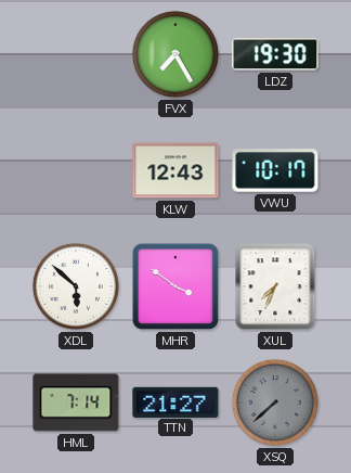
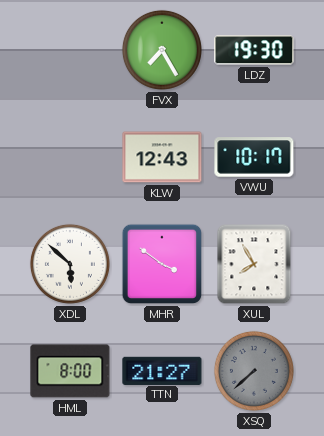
XUL: 7:34 -> 7:55
HML: 7:14 -> 8:00
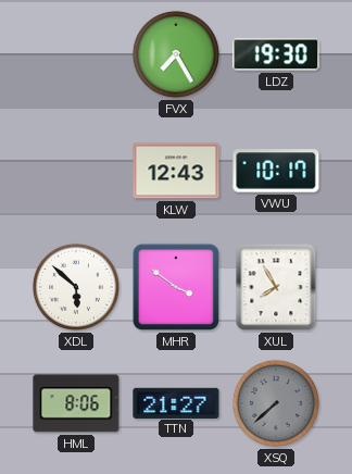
HML: 8:00 -> 8:06
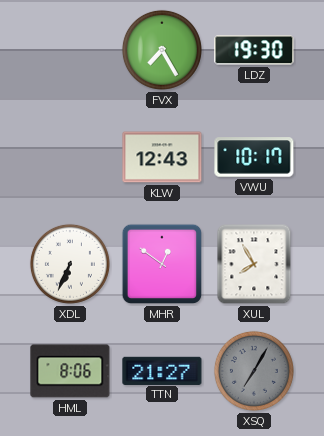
XDL: 5:52 -> 6:34
MHR: 3:51 -> 12:51
XSQ: 7:38 -> 7:05
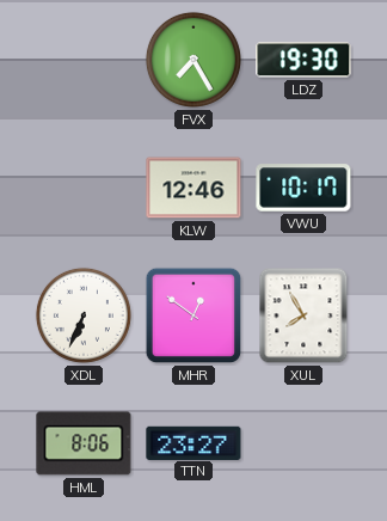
KLW: 12:43 -> 12:46
TTN: 21:27 -> 23:27
XSQ: 7:05 -> none
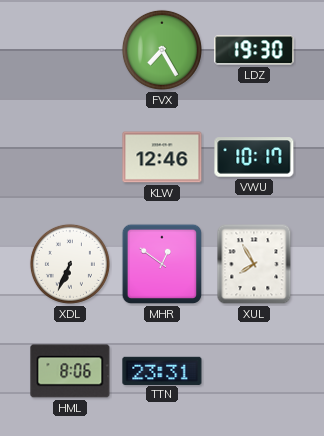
TTN: 23:27 -> 23:31
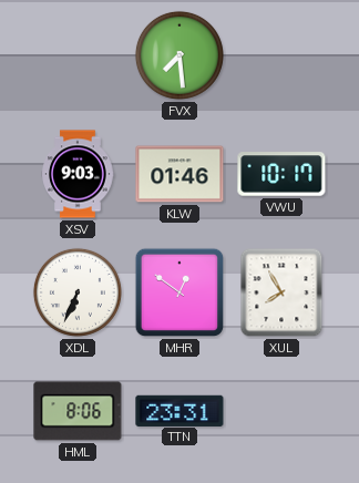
FVX: 7:25 -> 7:29
LDZ: 19:30 -> none
XSV: none -> 9:03
KLW: 12:46 -> 01:46
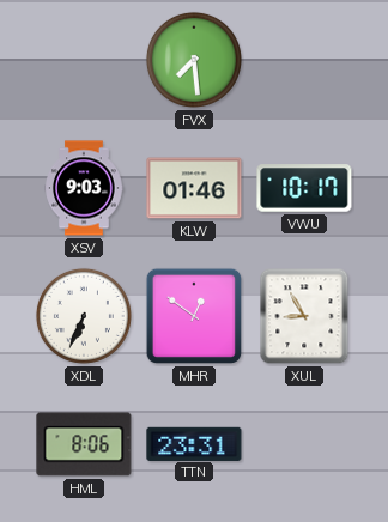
XUL: 7:55 -> 8:55
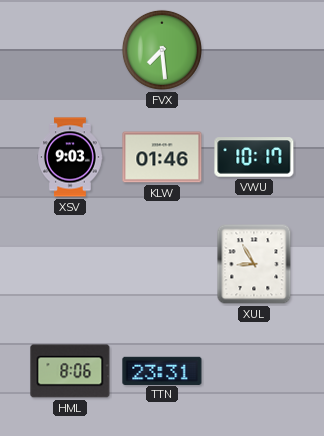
XDL: 6:34 -> none
MHR: 12:51 -> none
